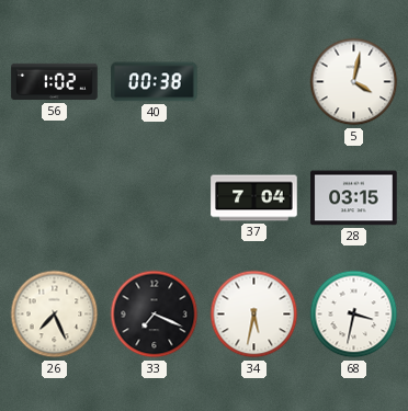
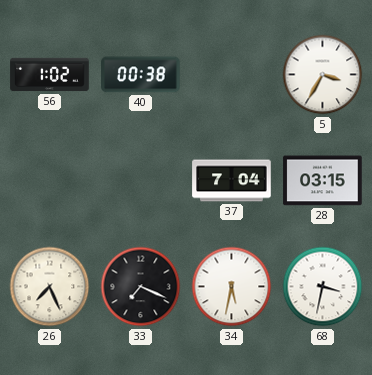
5: 4:02 -> 3:35
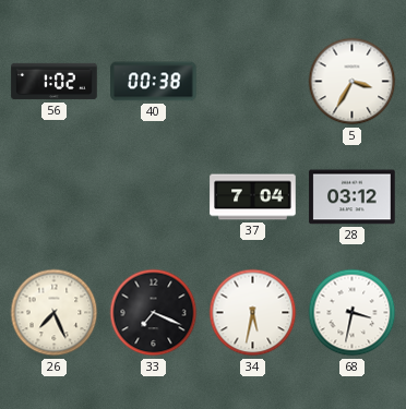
28: 03:15 -> 03:12
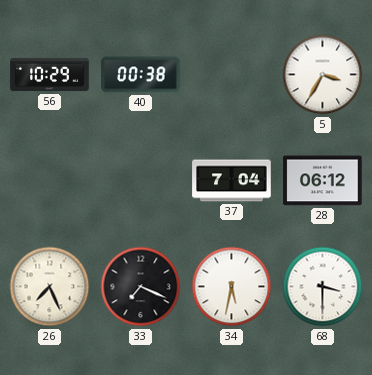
56: 1:02 -> 10:29
28: 03:12 -> 06:12
68: 3:32 -> 3:30
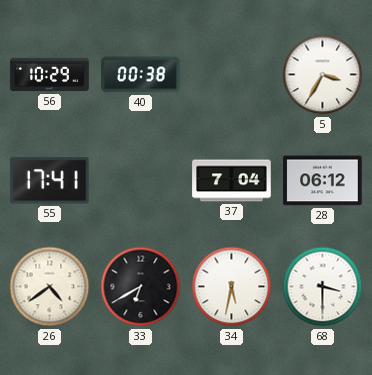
55: none -> 17:41
26: 7:26 -> 4:39
33: 7:19 -> 6:40
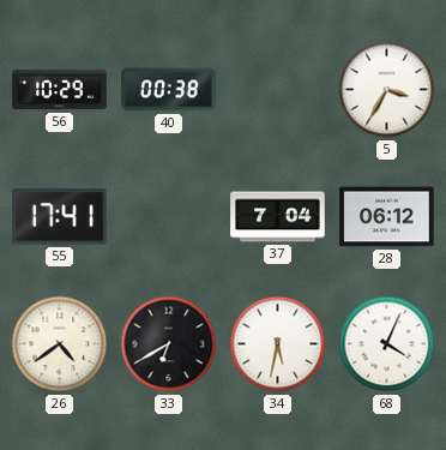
68: 3:30 -> 4:04
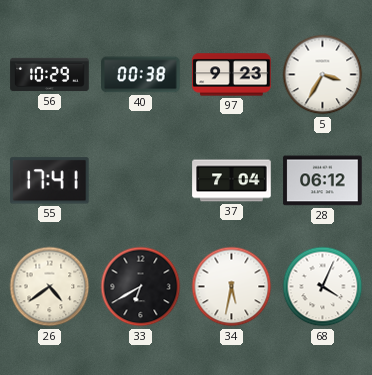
97: none -> 9:23
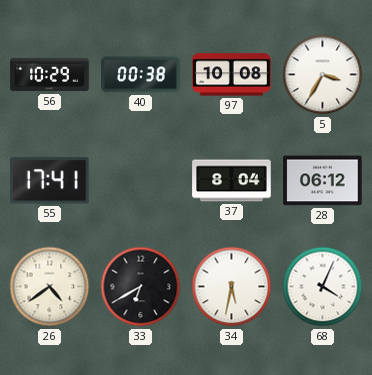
97: 9:23 -> 10:08
37: 7:04 -> 8:04
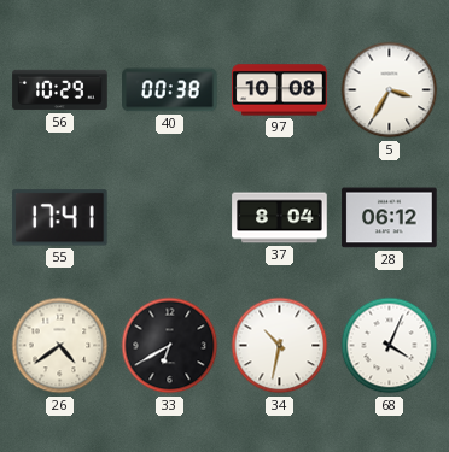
34: 5:32 -> 10:32
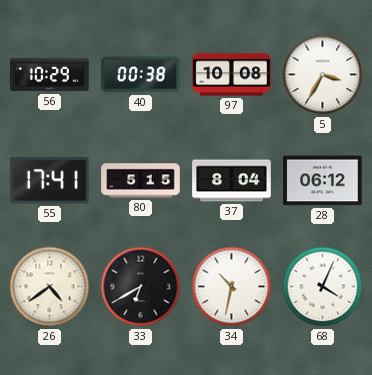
80: none -> 5:15
